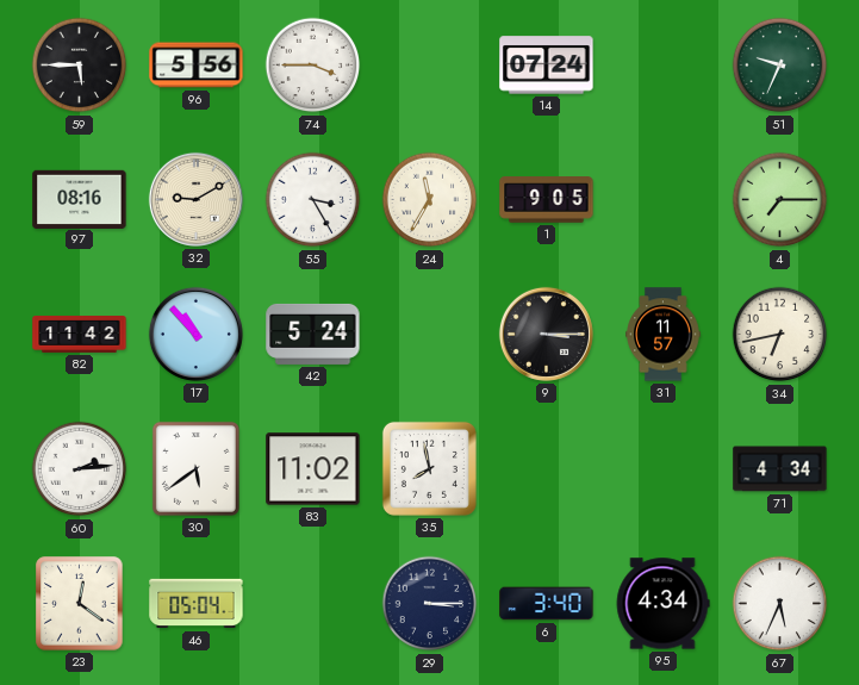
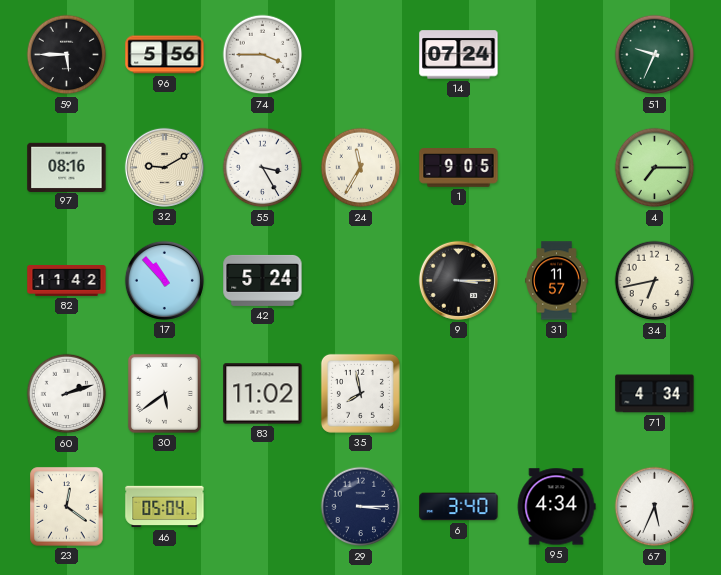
60: 2:14 -> 2:12
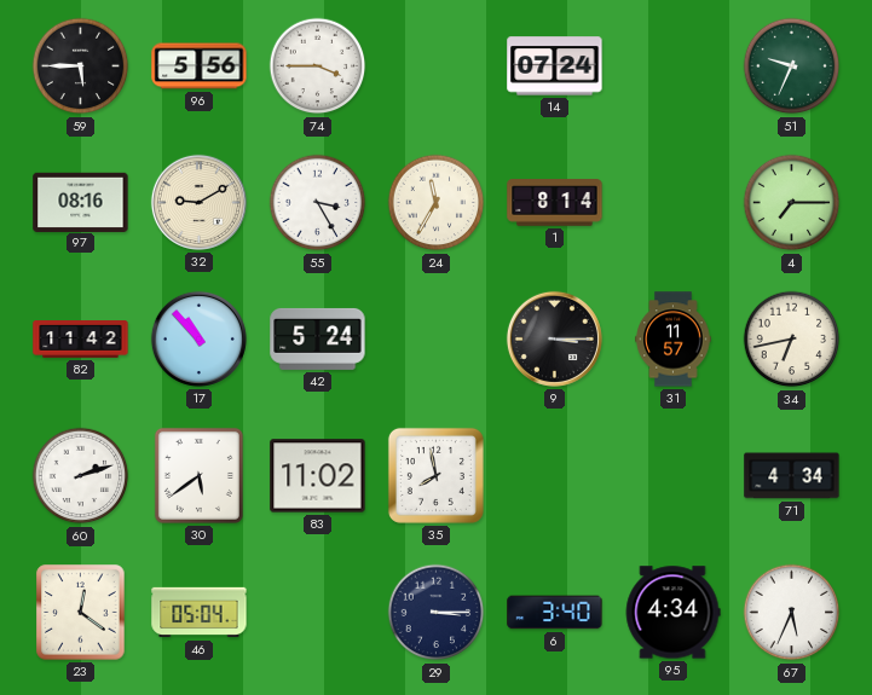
1: 9:05 -> 8:14
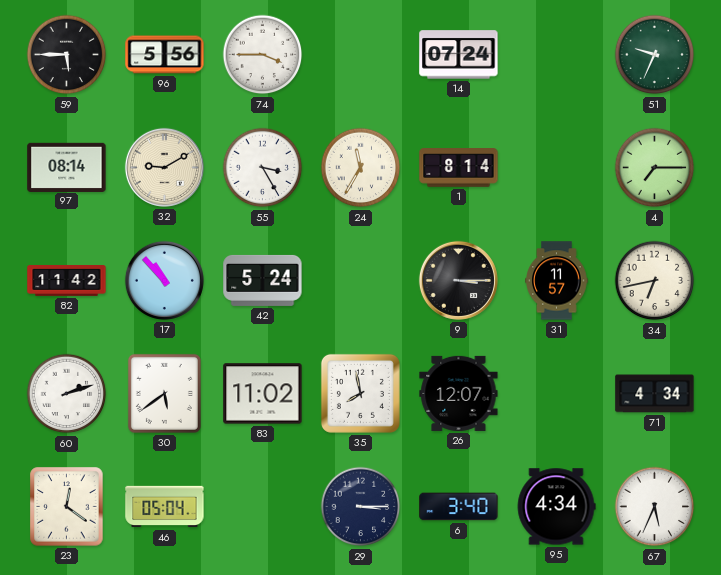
97: 08:16 -> 08:14
26: none -> 12:07
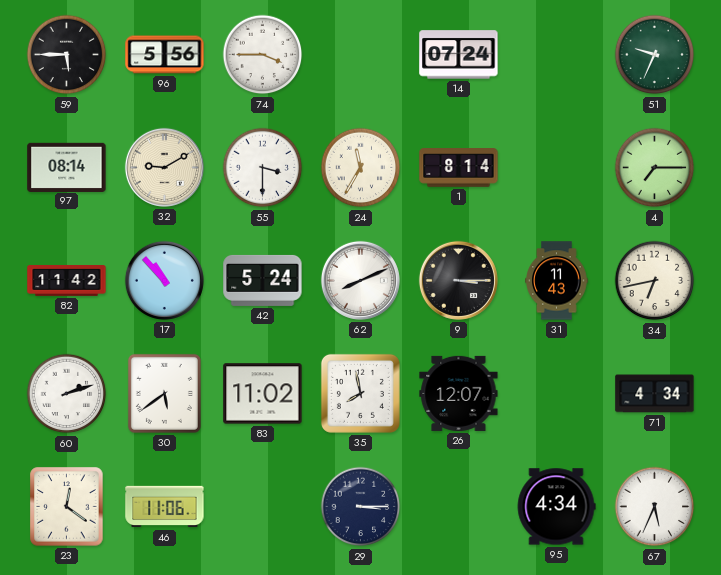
55: 3:25 -> 3:30
62: none -> 8:11
31: 11:57 -> 11:43
46: 05:04 -> 11:06
6: 3:40 -> none
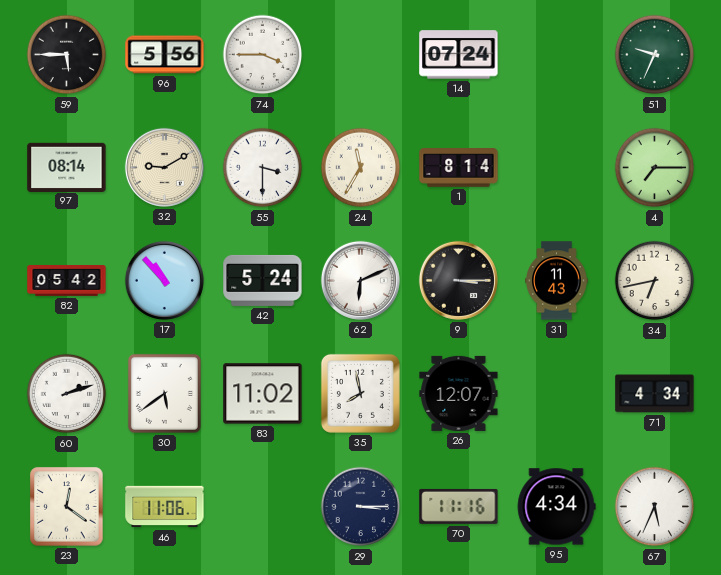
82: 11:42 -> 05:42
62: 8:11 -> 6:11
70: none -> 11:16
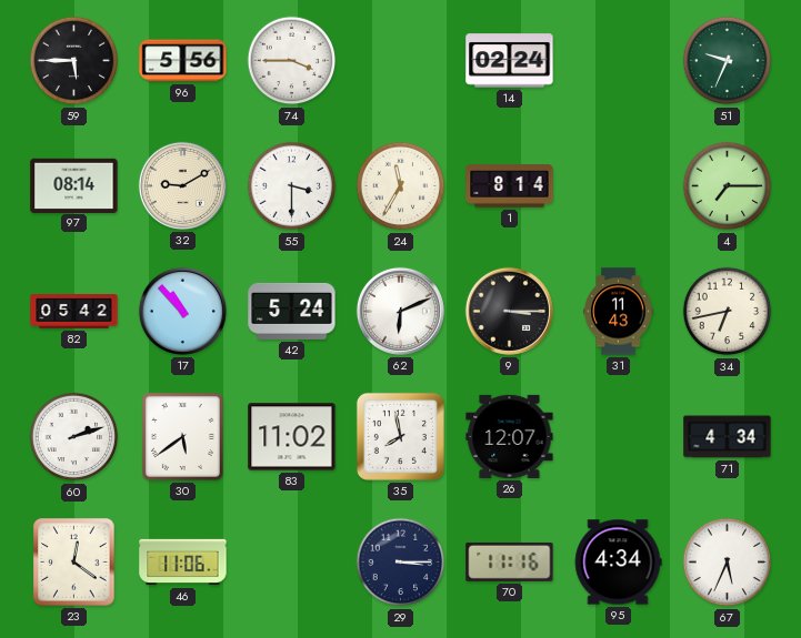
14: 07:24 -> 02:24
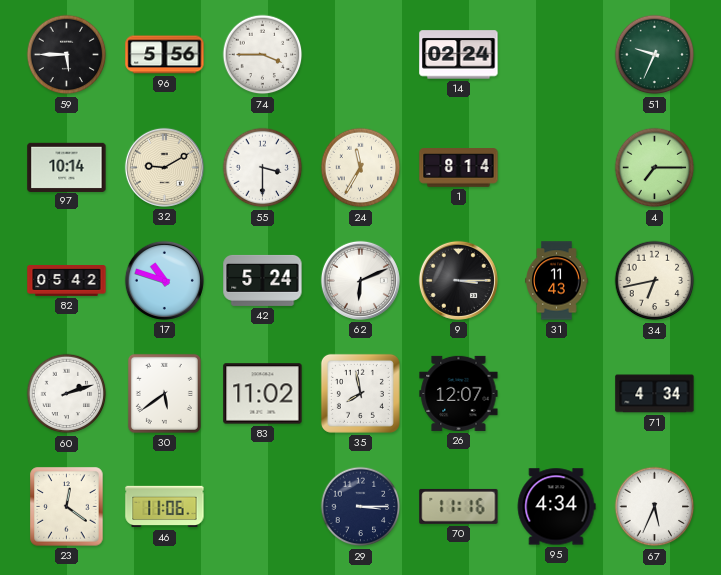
97: 08:14 -> 10:14
17: 10:53 -> 10:48
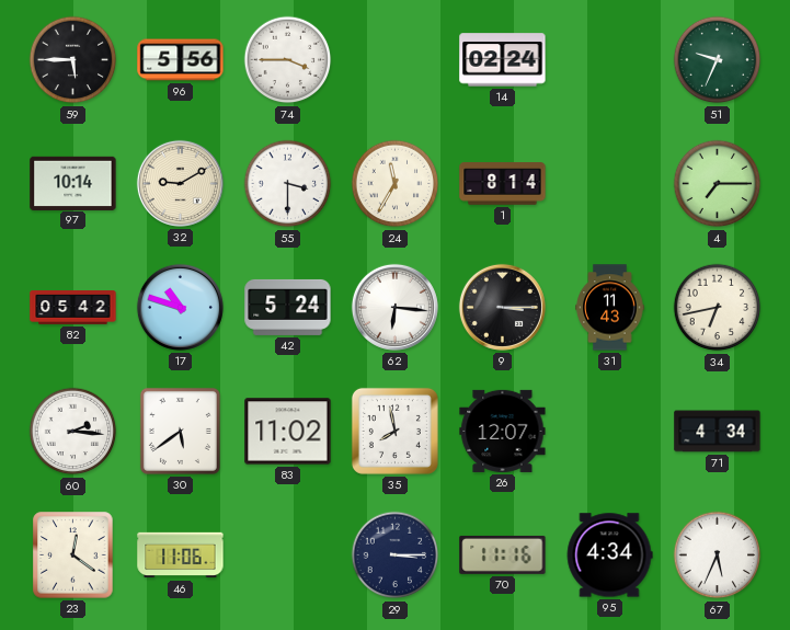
62: 6:11 -> 6:16
60: 2:12 -> 2:16
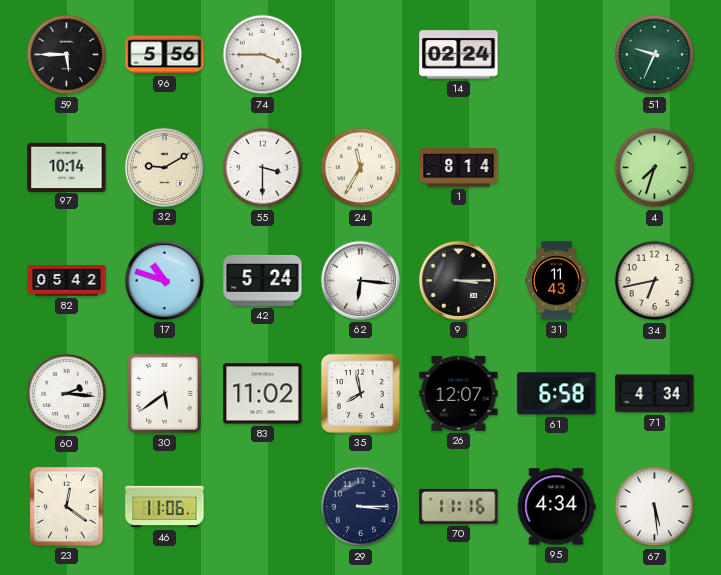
4: 7:15 -> 7:33
61: none -> 6:58
67: 5:34 -> 5:29
